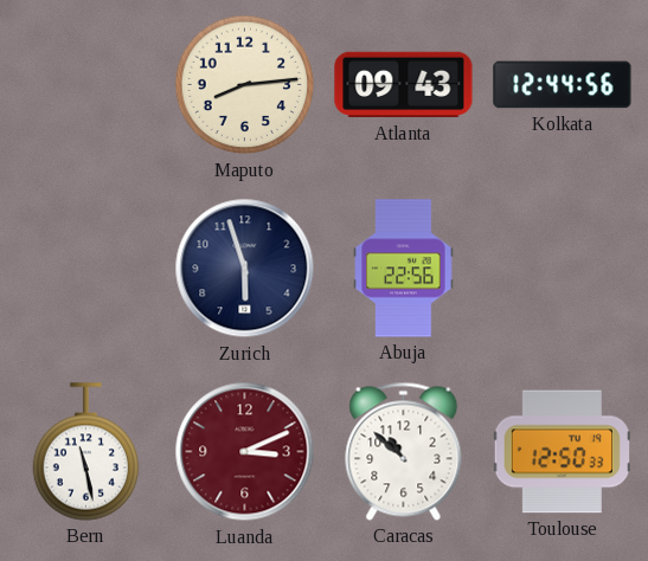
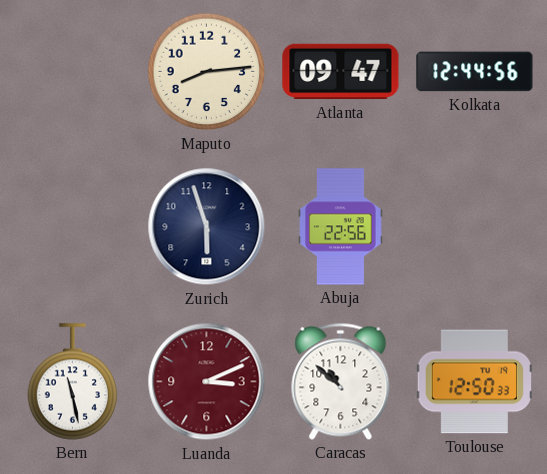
Atlanta: 09:43 -> 09:47
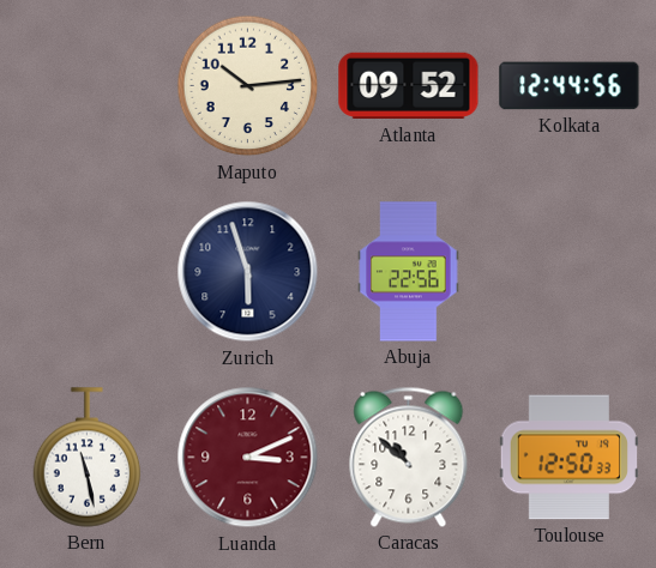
Maputo: 8:14 -> 10:14
Atlanta: 09:47 -> 09:52
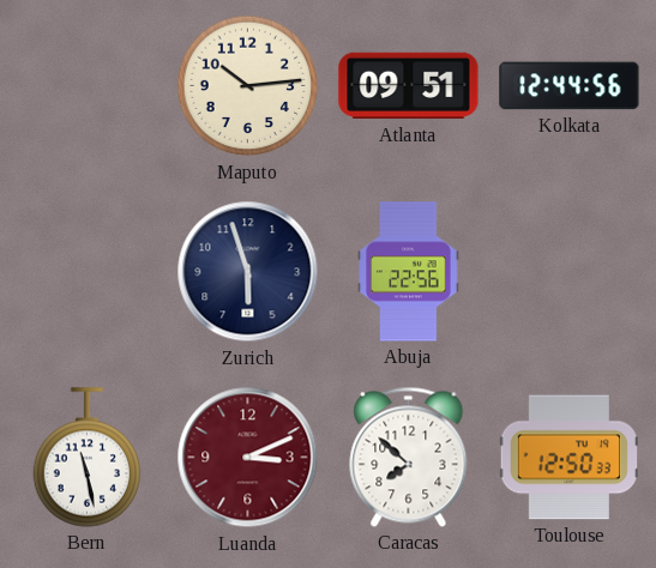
Atlanta: 09:52 -> 09:51
Caracas: 10:52 -> 7:52
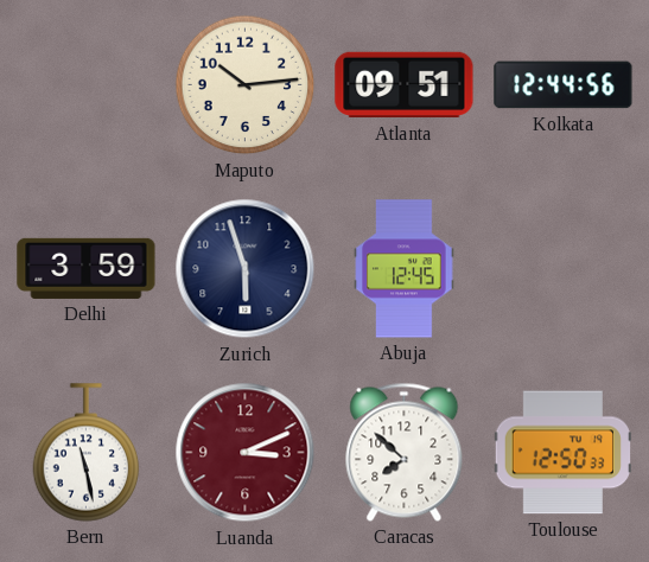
Delhi: none -> 3:59
Abuja: 22:56 -> 12:45
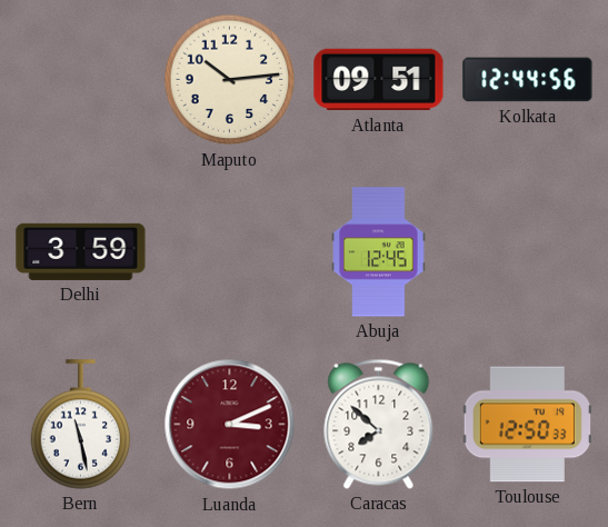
Zurich: 5:57 -> none
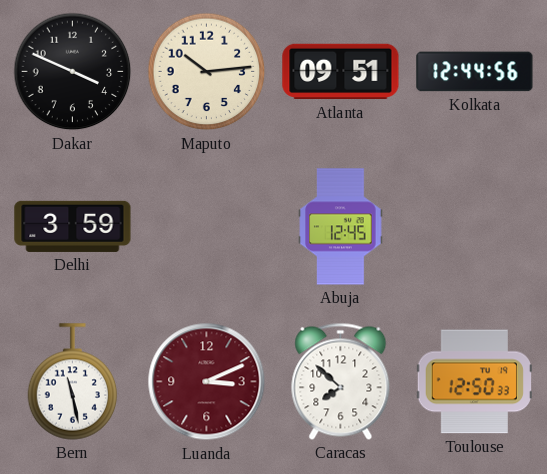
Dakar: none -> 3:49
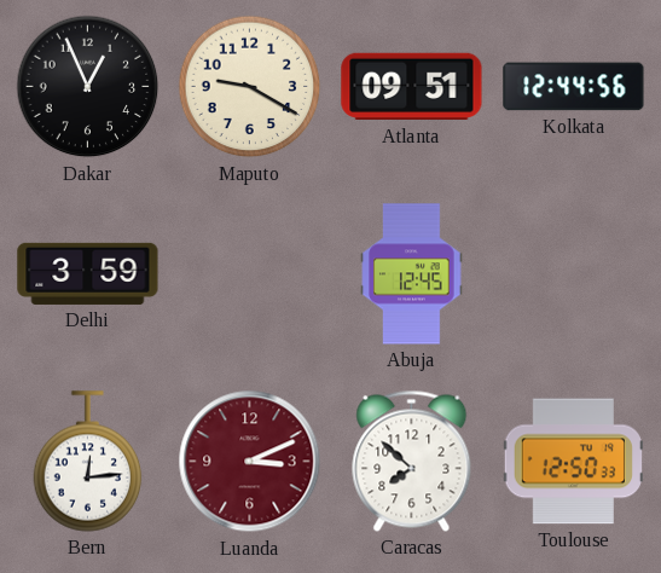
Dakar: 3:49 -> 12:56
Maputo: 10:14 -> 9:20
Bern: 11:28 -> 12:14
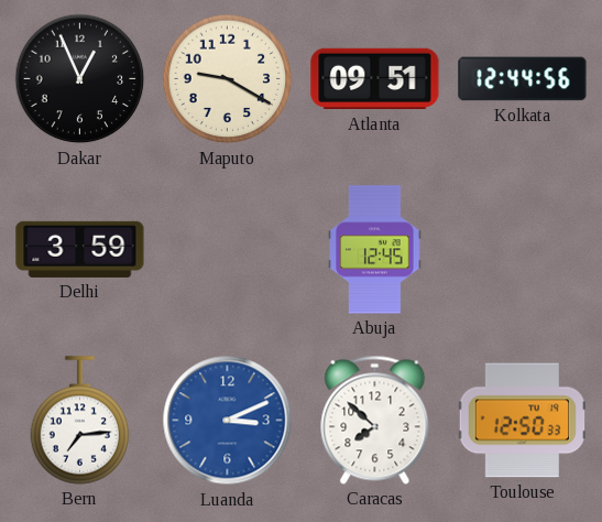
Bern: 12:14 -> 7:14
Luanda dial: burgundy -> blue
